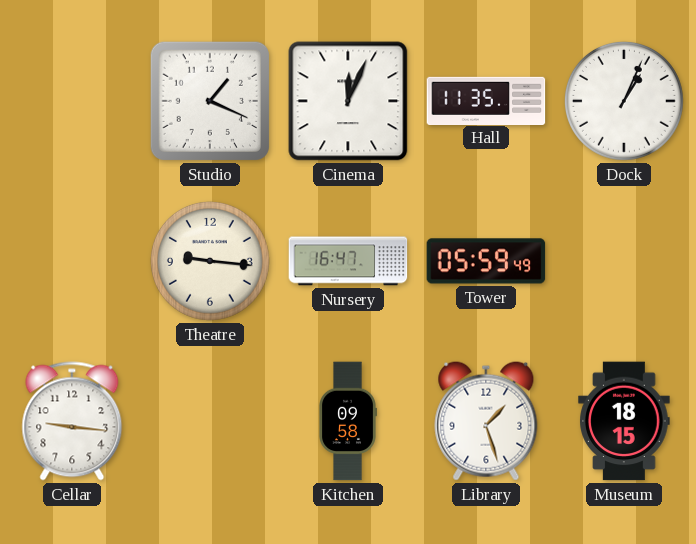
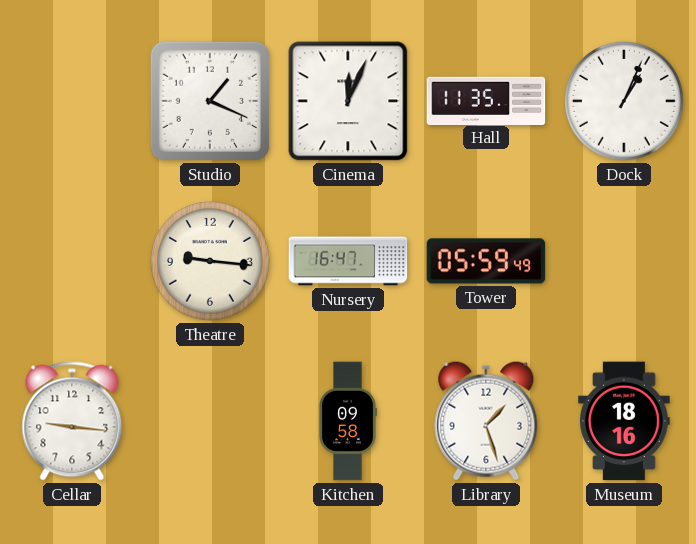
Museum: 18:15 -> 18:16
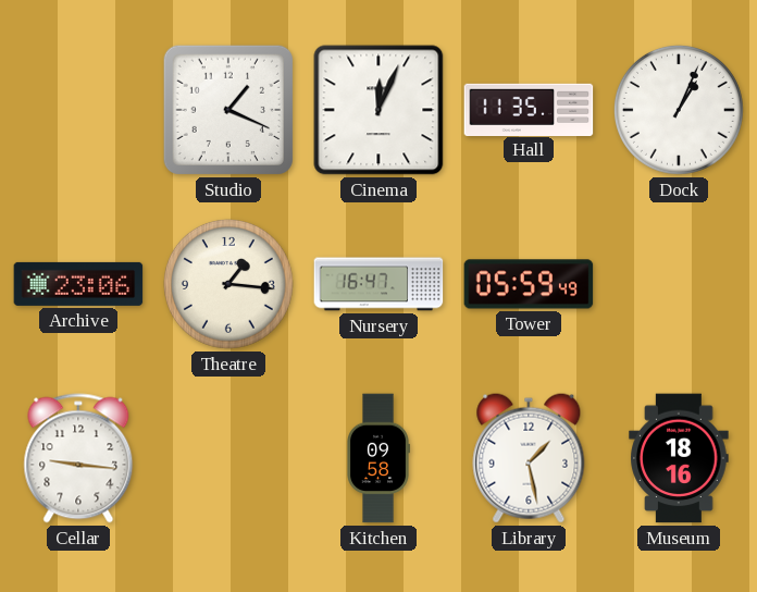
Archive: none -> 23:06
Theatre: 9:16 -> 1:16
Library: 1:27 -> 1:28
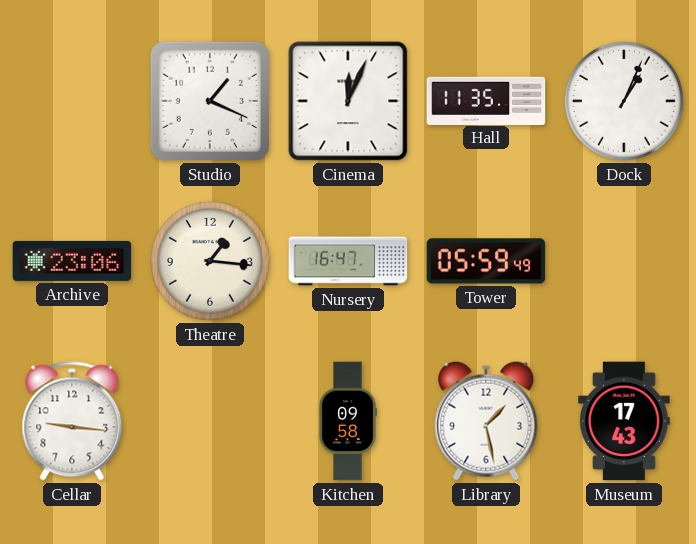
Museum: 18:16 -> 17:43
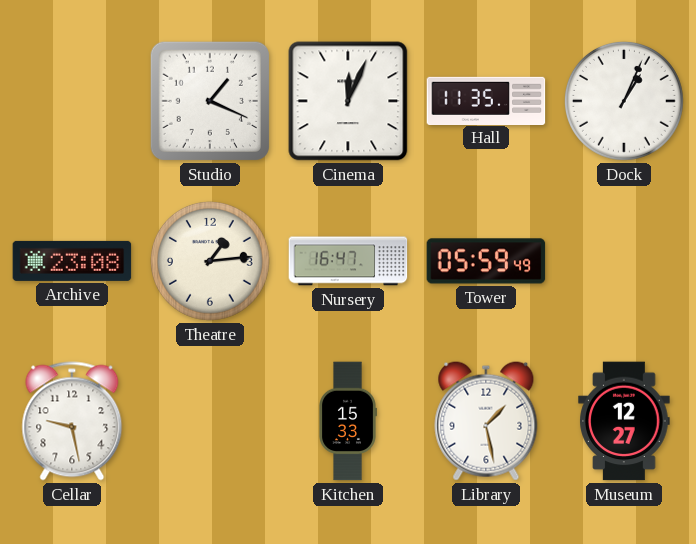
Archive: 23:06 -> 23:08
Theatre: 1:16 -> 1:14
Cellar: 9:16 -> 9:28
Kitchen: 09:58 -> 15:33
Museum: 17:43 -> 12:27
